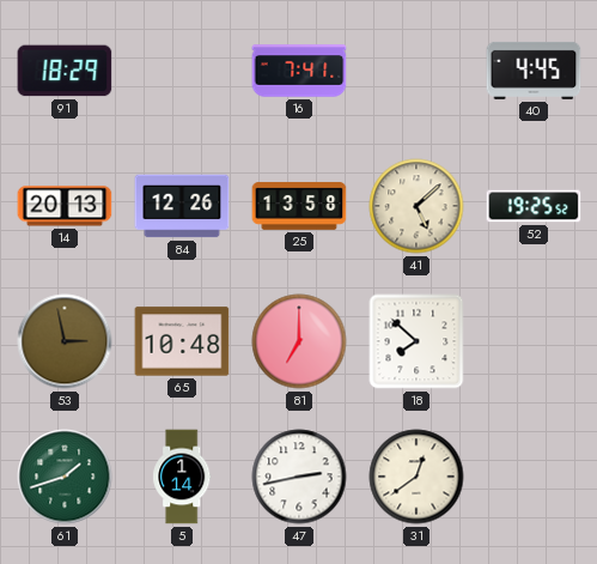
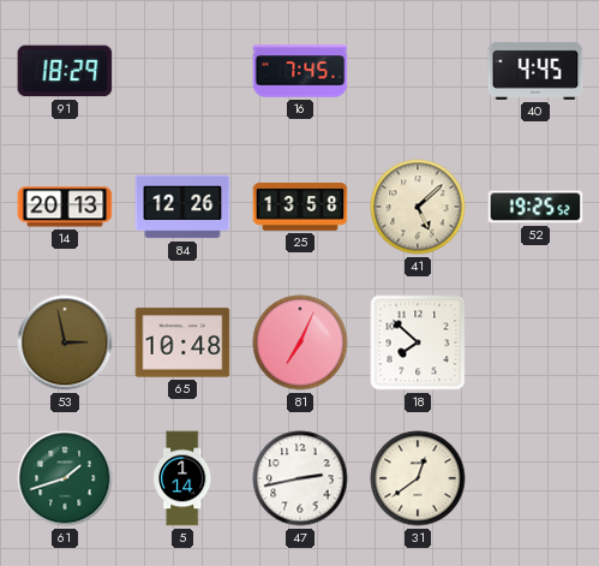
16: 7:41 -> 7:45
81: 7:00 -> 7:04
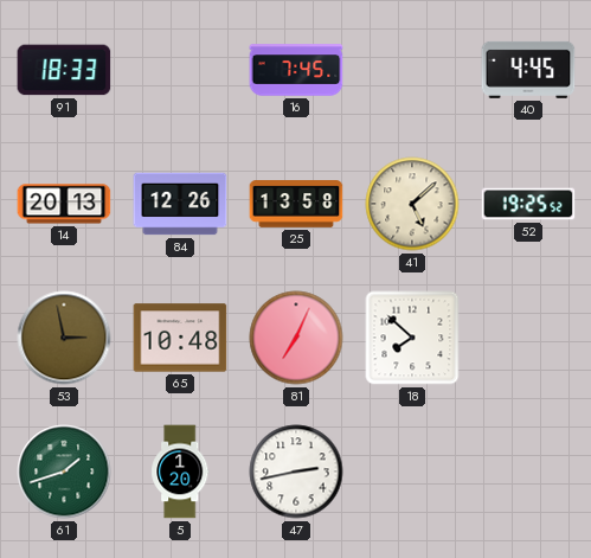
91: 18:29 -> 18:33
5: 1:14 -> 1:20
31: 12:39 -> none
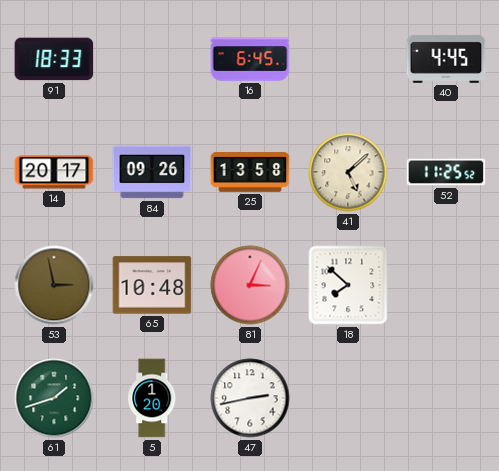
16: 7:45 -> 6:45
14: 20:13 -> 20:17
84: 12:26 -> 09:26
52: 19:25 -> 11:25
81: 7:04 -> 3:04
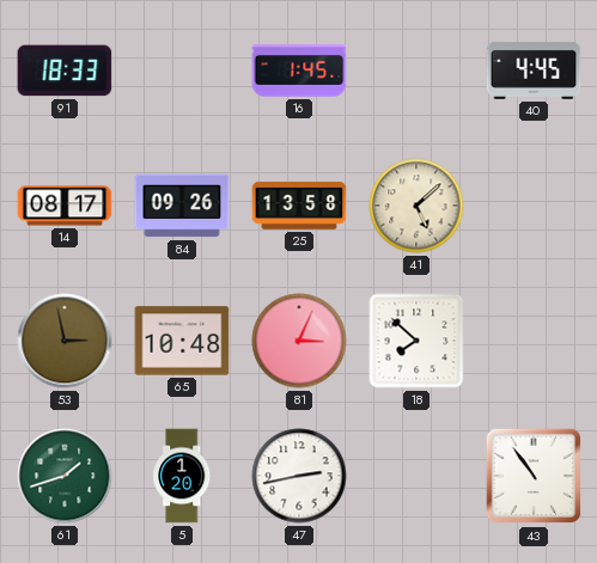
16: 6:45 -> 1:45
14: 20:17 -> 08:17
52: 11:25 -> none
43: none -> 10:54
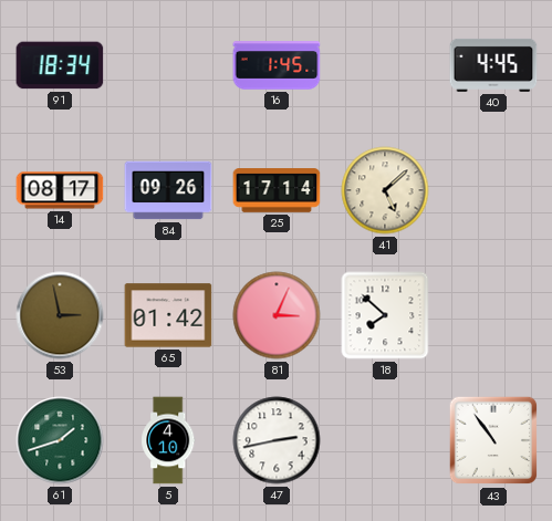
91: 18:33 -> 18:34
25: 13:58 -> 17:14
65: 10:48 -> 01:42
5: 1:20 -> 4:10
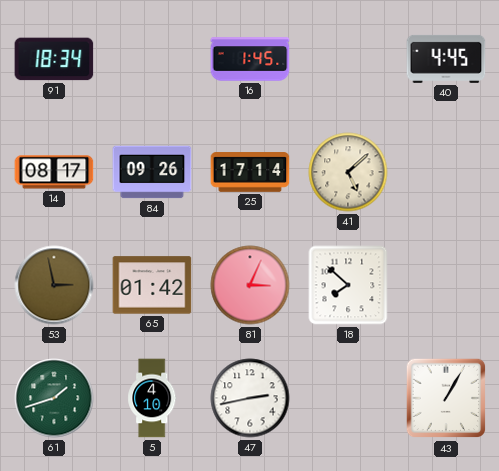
43: 10:54 -> 1:05
